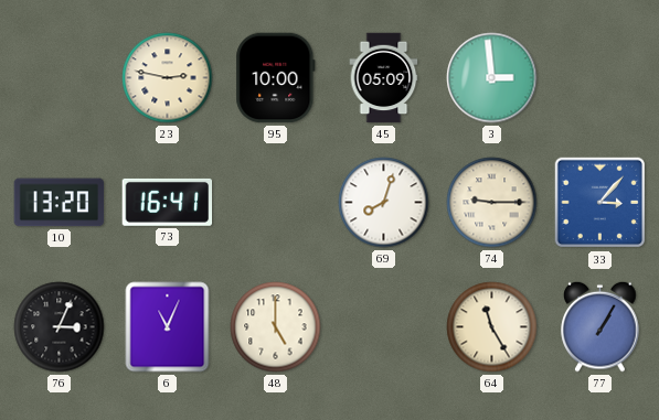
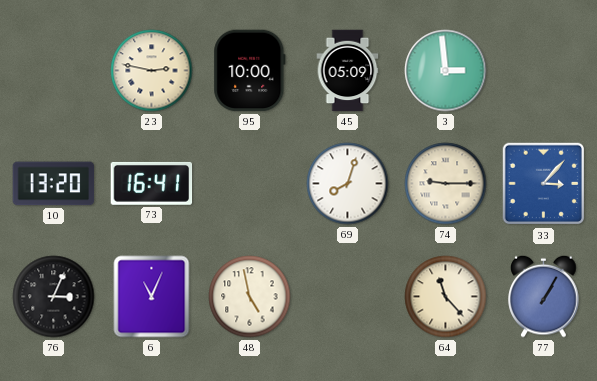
48: 5:00 -> 4:58
64: 11:25 -> 11:23
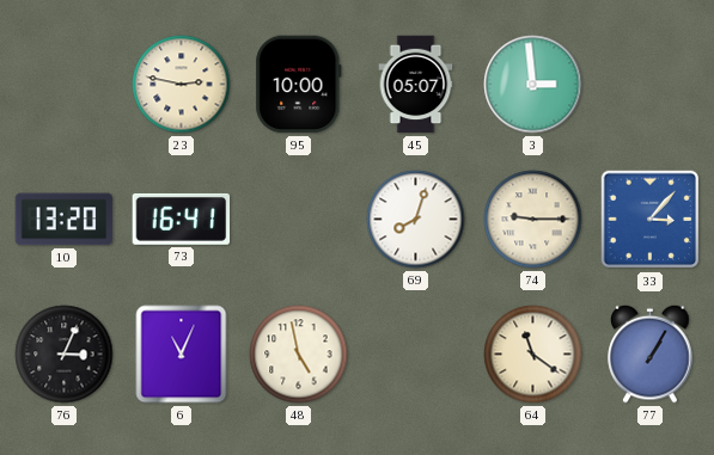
45: 05:09 -> 05:07
64: 11:23 -> 11:21
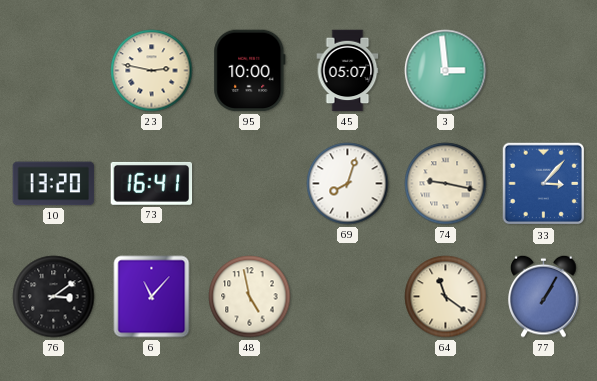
74: 9:15 -> 9:17
76: 3:04 -> 3:09
6: 11:04 -> 11:07
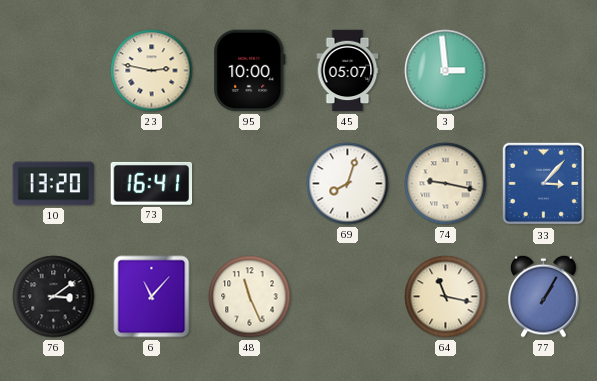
48: 4:58 -> 11:26
64: 11:21 -> 11:17
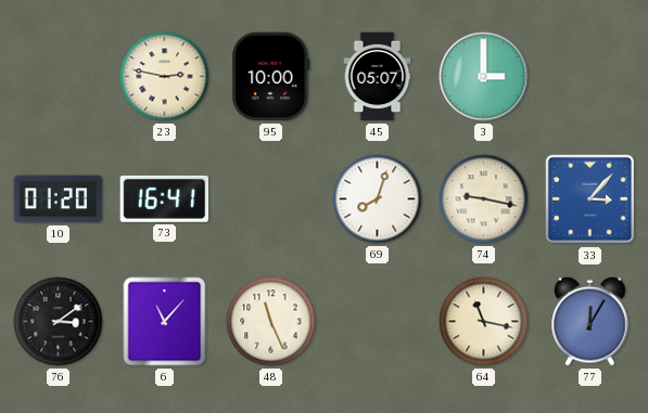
3: 2:59 -> 3:00
10: 13:20 -> 01:20
77: 1:05 -> 12:05
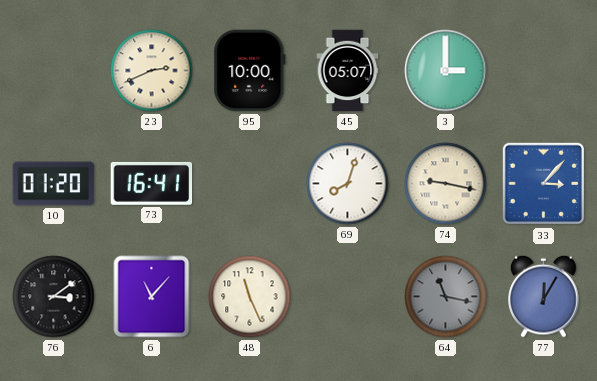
23: 2:47 -> 2:41
64 dial: cream -> grey
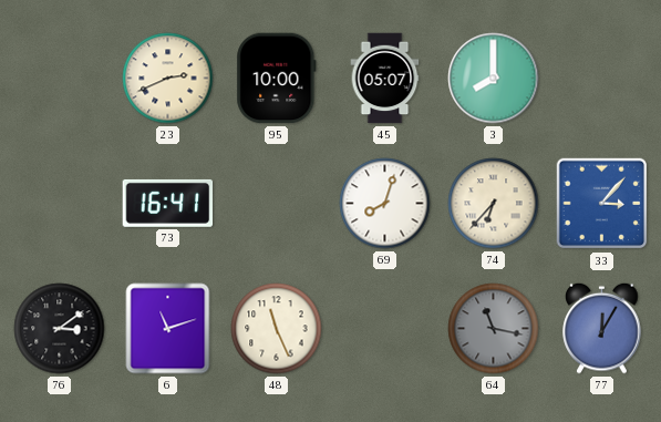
3: 3:00 -> 8:00
10: 01:20 -> none
74: 9:17 -> 6:37
6: 11:07 -> 11:12
